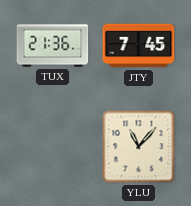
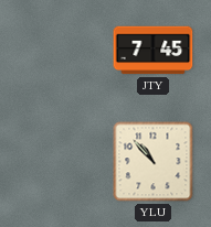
TUX: 21:36 -> none
YLU: 11:07 -> 10:53
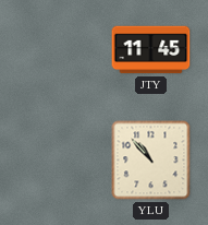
JTY: 7:45 -> 11:45
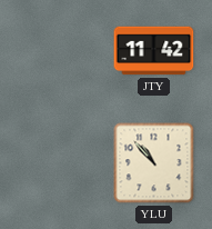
JTY: 11:45 -> 11:42
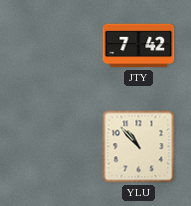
JTY: 11:42 -> 7:42
